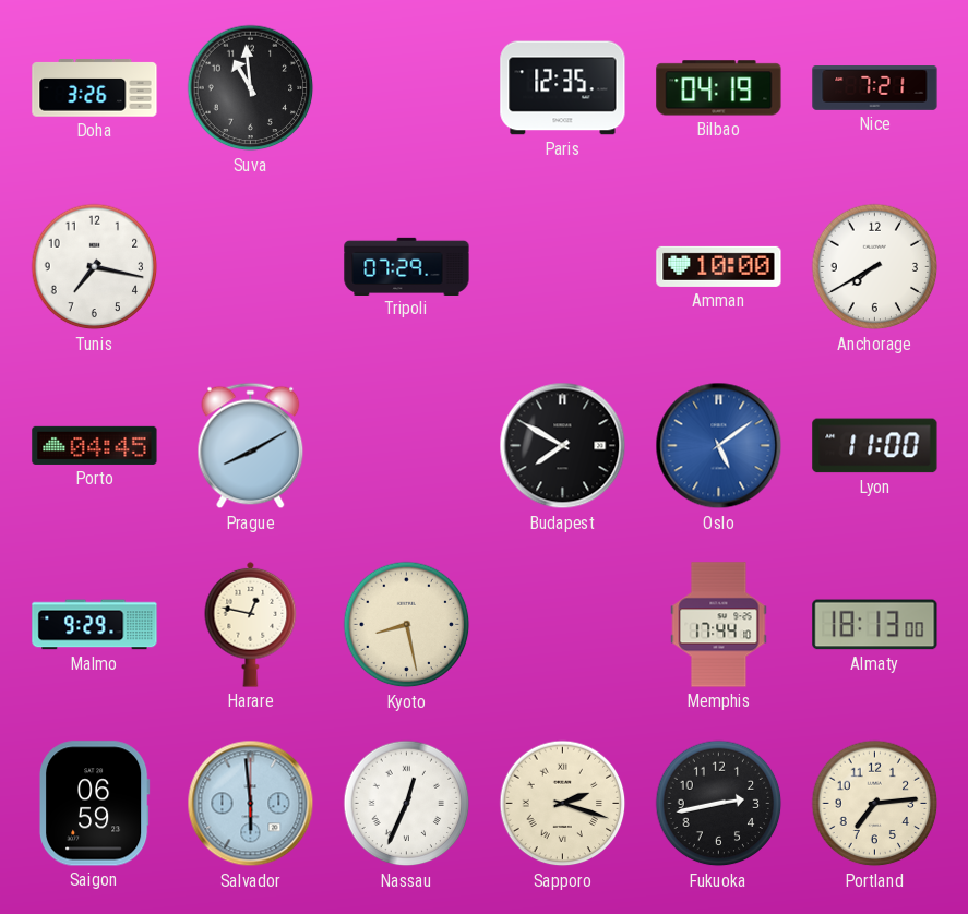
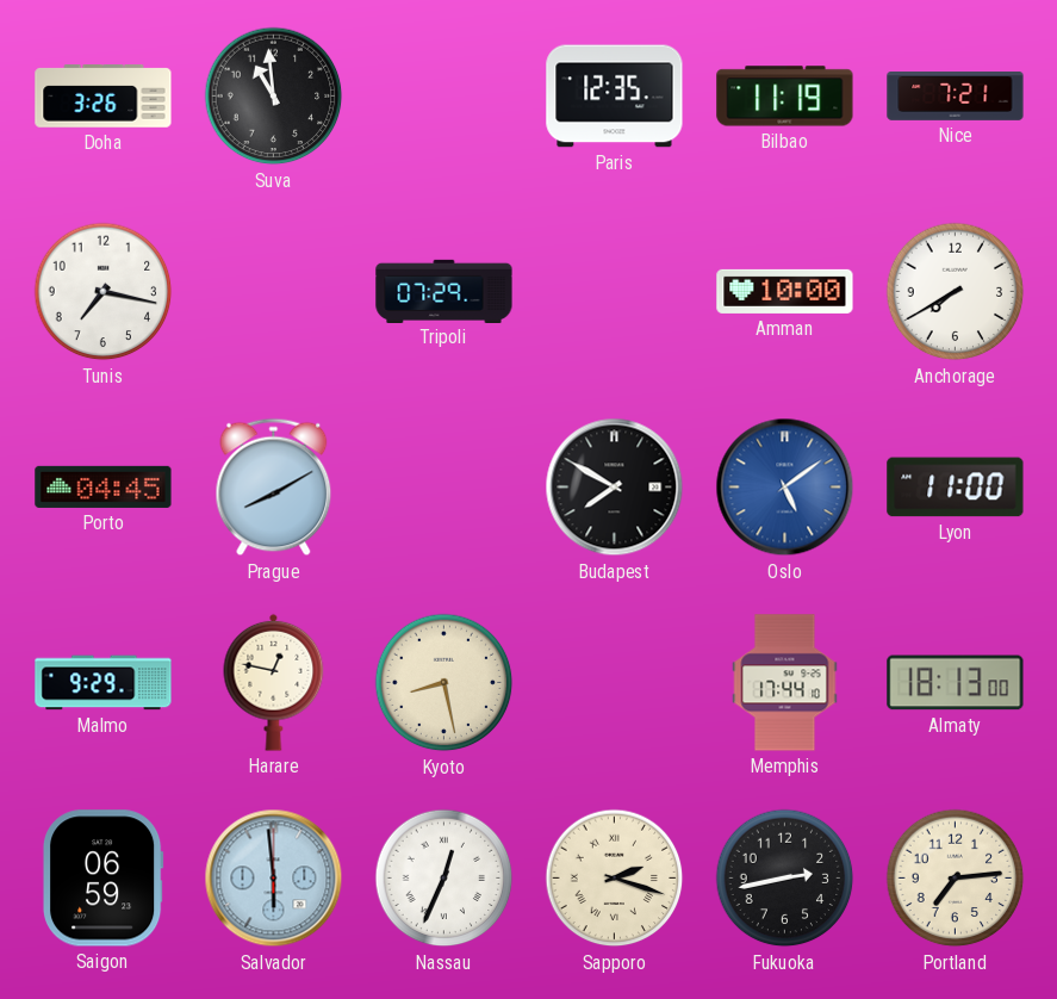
Bilbao: 04:19 -> 11:19
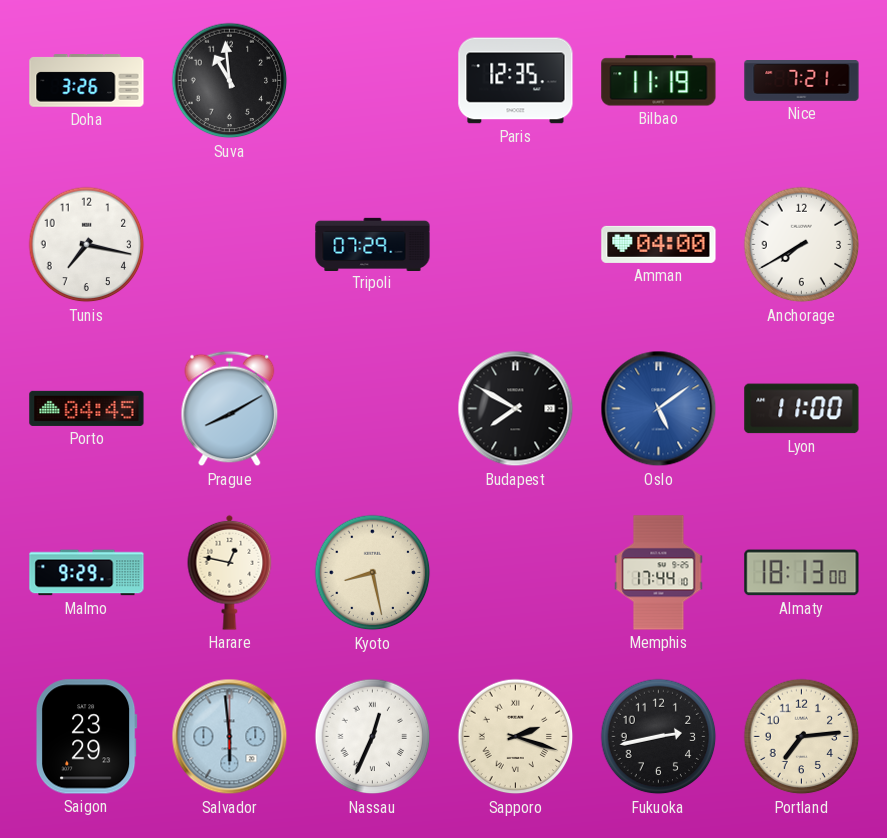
Amman: 10:00 -> 04:00
Saigon: 06:59 -> 23:29
